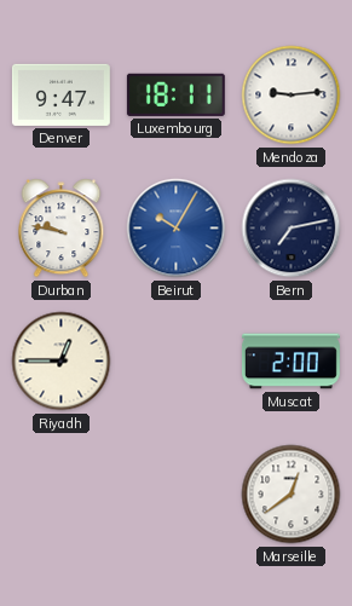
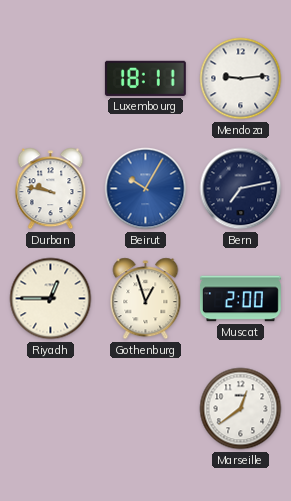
Denver: 9:47 -> none
Gothenburg: none -> 12:57
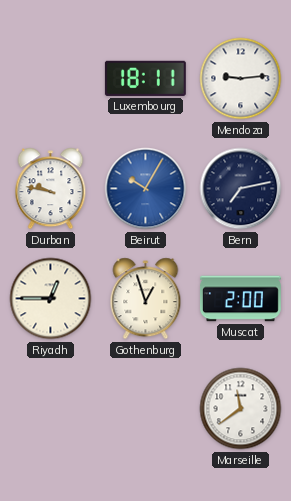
Marseille: 12:39 -> 11:39
